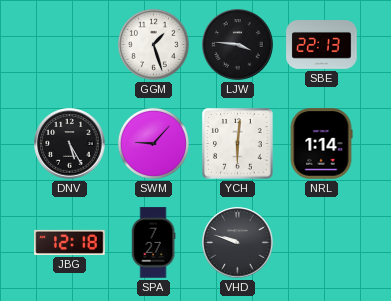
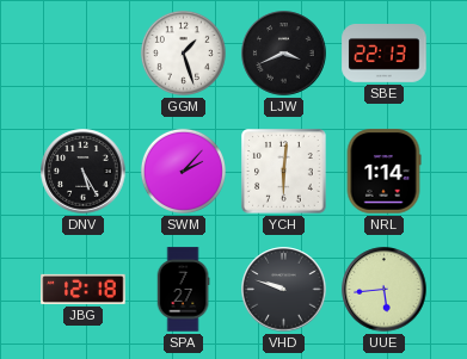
LJW: 3:46 -> 3:41
SWM: 9:07 -> 2:07
UUE: none -> 5:44
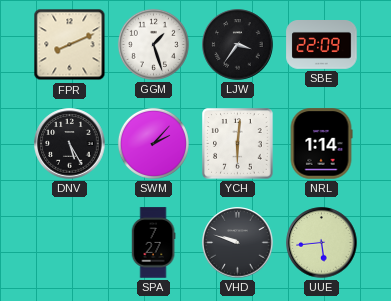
FPR: none -> 8:11
LJW: 3:41 -> 3:36
SBE: 22:13 -> 22:09
JBG: 12:18 -> none
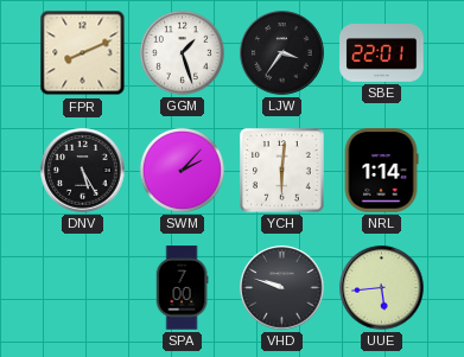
SBE: 22:09 -> 22:01
SPA: 7:27 -> 7:00
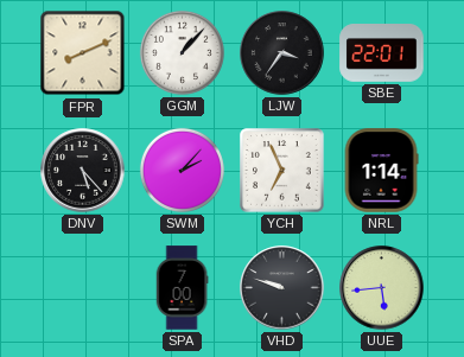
GGM: 1:27 -> 1:07
DNV: 5:25 -> 5:23
YCH: 6:01 -> 6:56
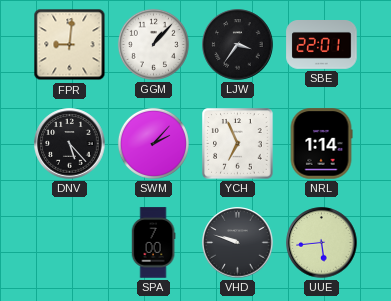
FPR: 8:11 -> 9:01
